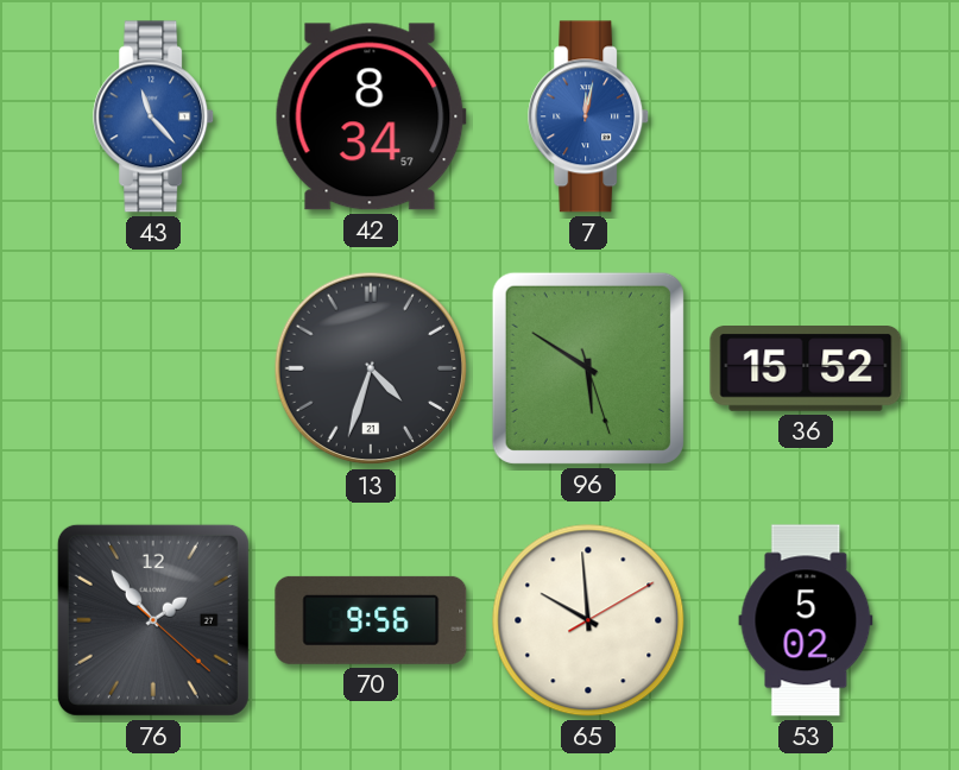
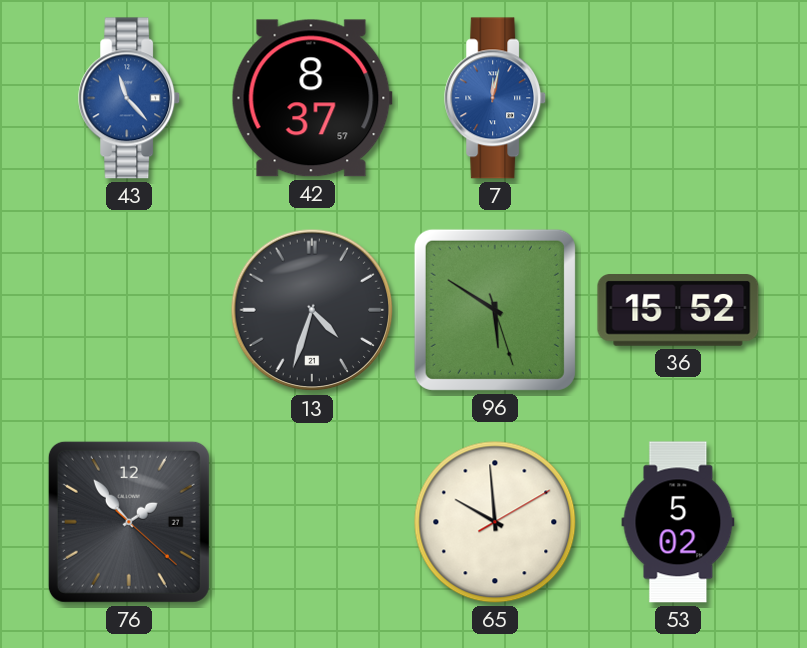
42: 8:34 -> 8:37
70: 9:56 -> none
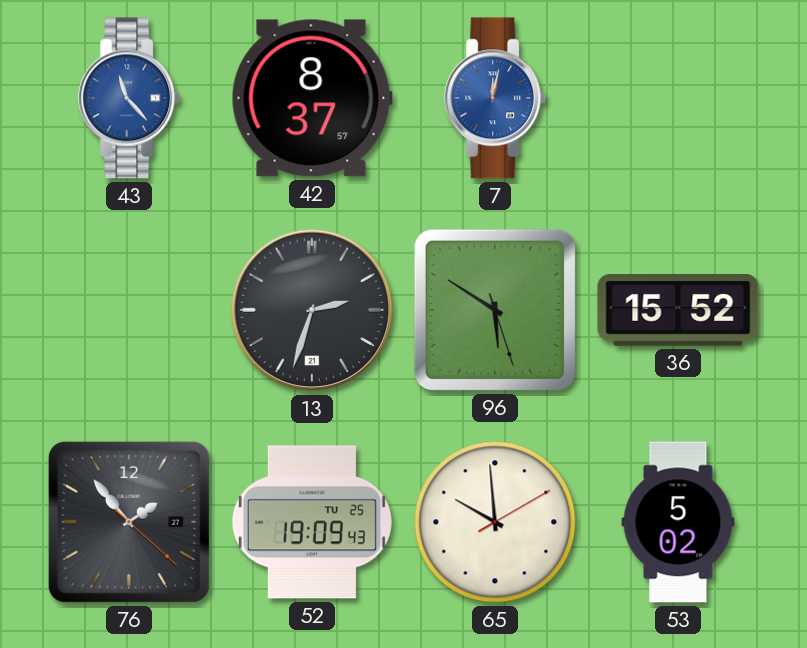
13: 4:33 -> 2:33
52: none -> 19:09
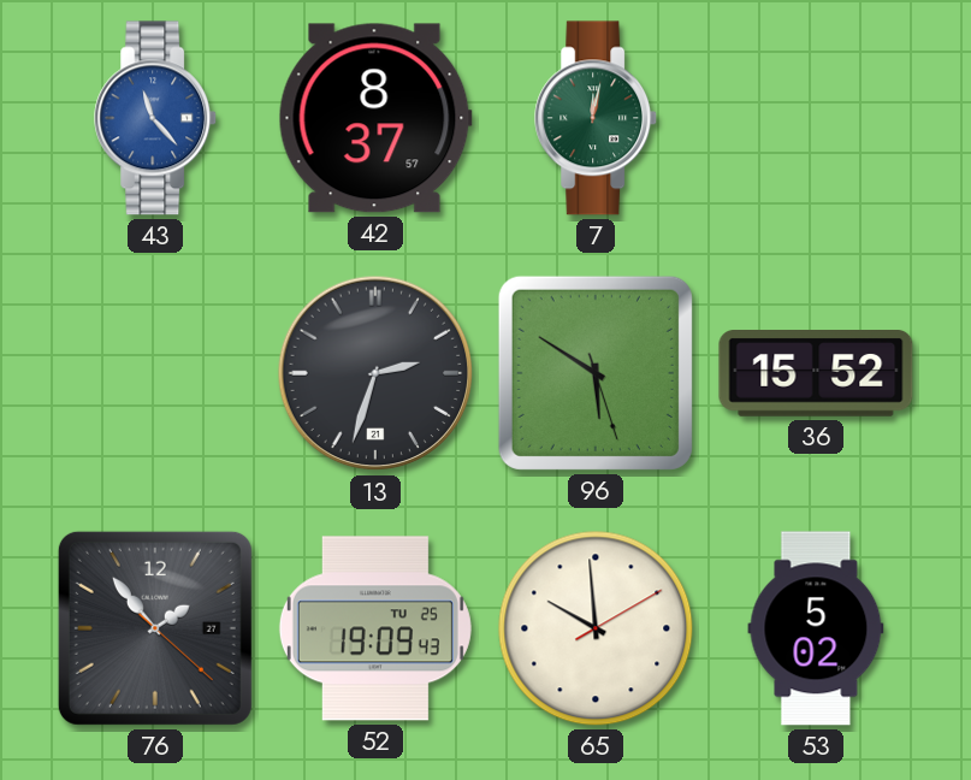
7 dial: blue -> green
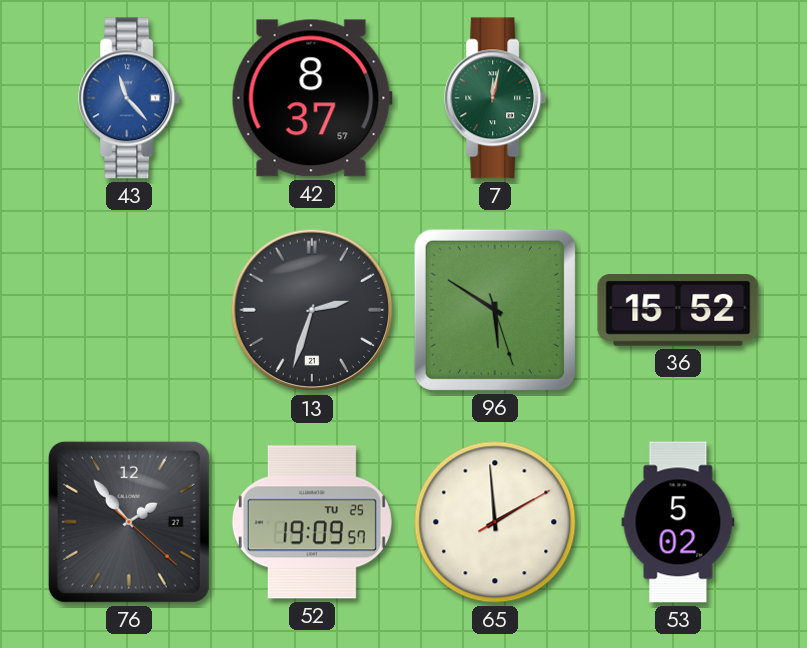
52: 19:09:43 -> 19:09:57
65: 9:59 -> 1:59
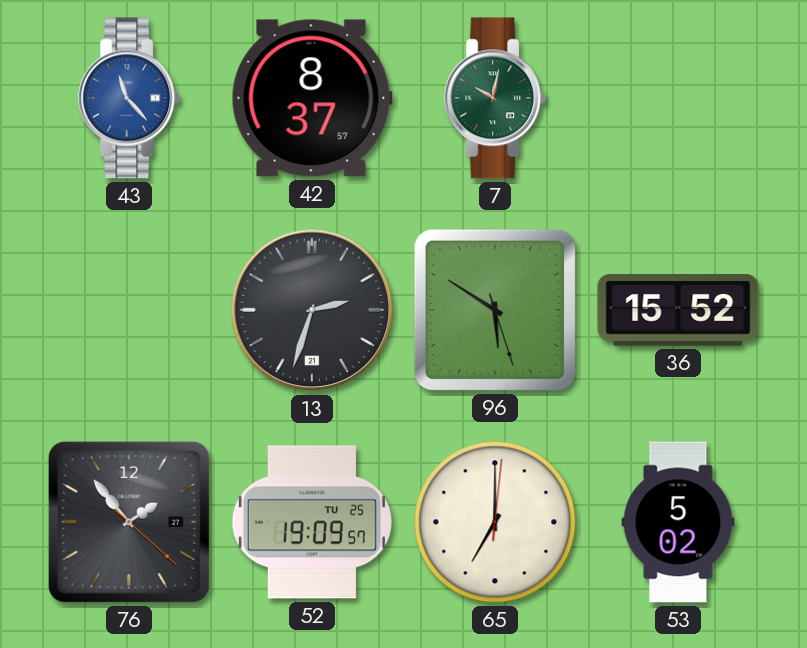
7: 12:02 -> 10:02
65: 1:59 -> 7:00
